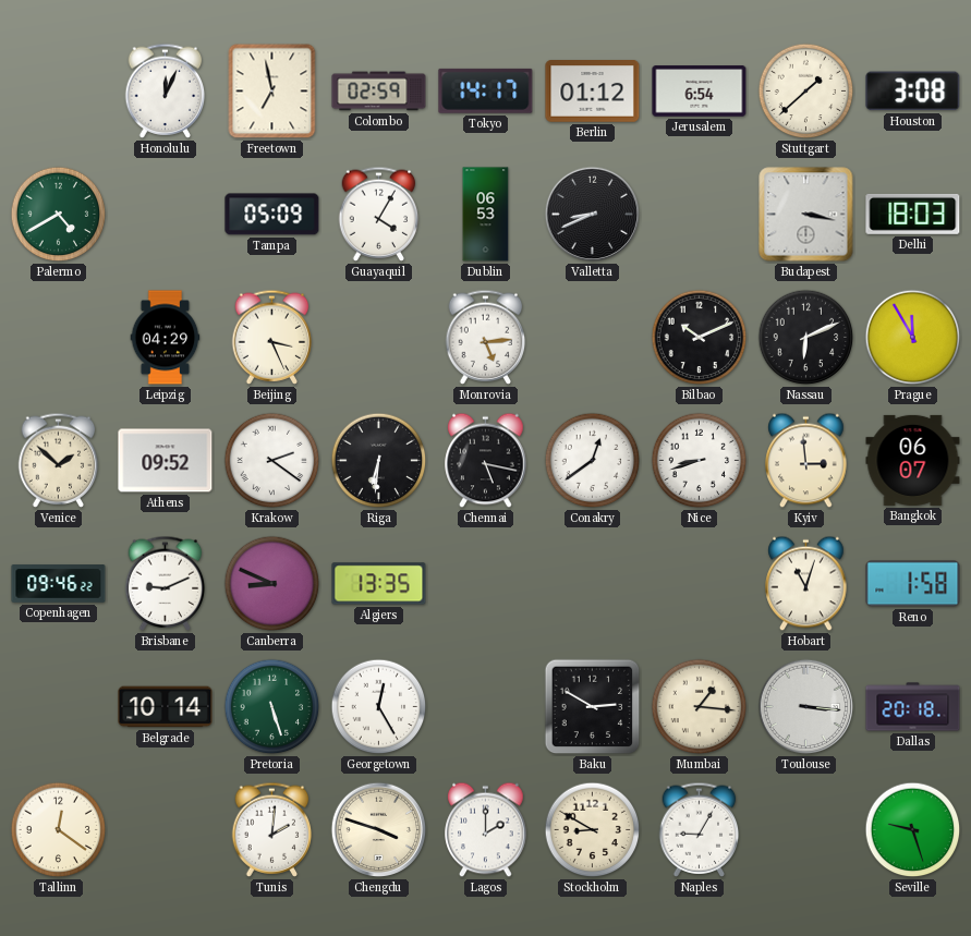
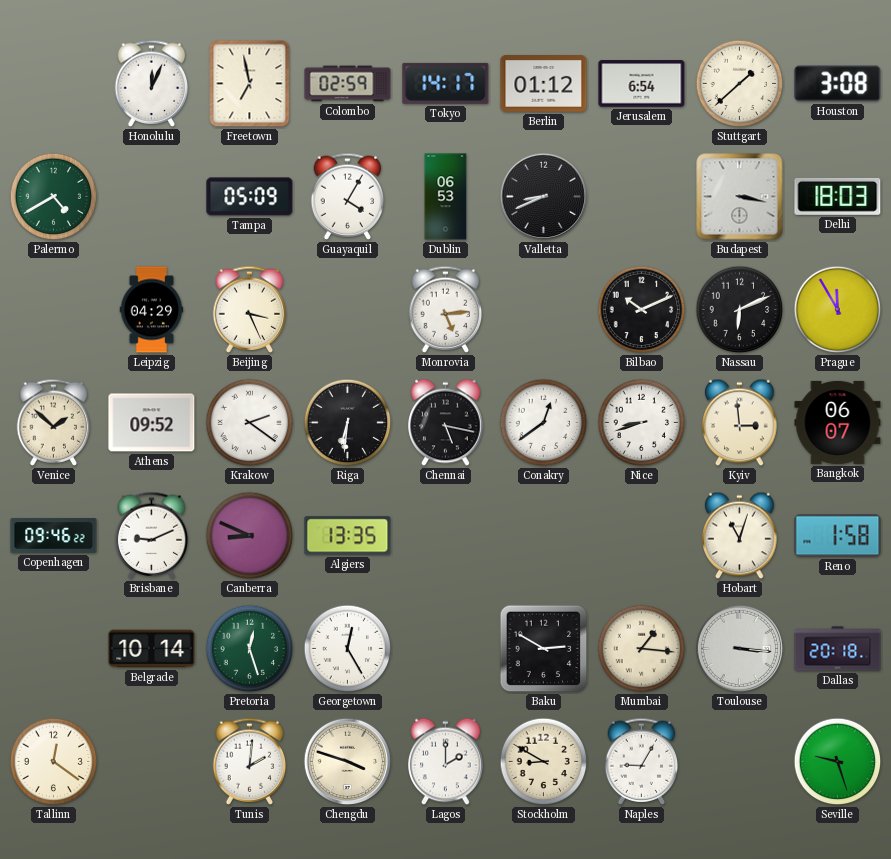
Pretoria: 5:27 -> 12:27
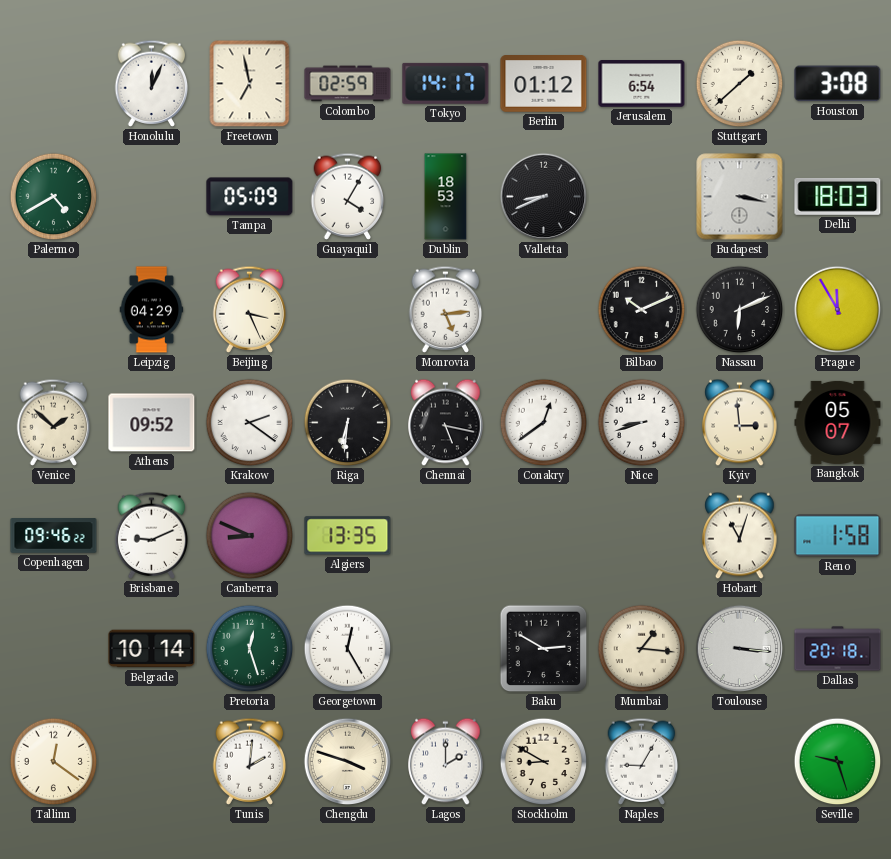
Dublin: 06:53 -> 18:53
Bangkok: 06:07 -> 05:07
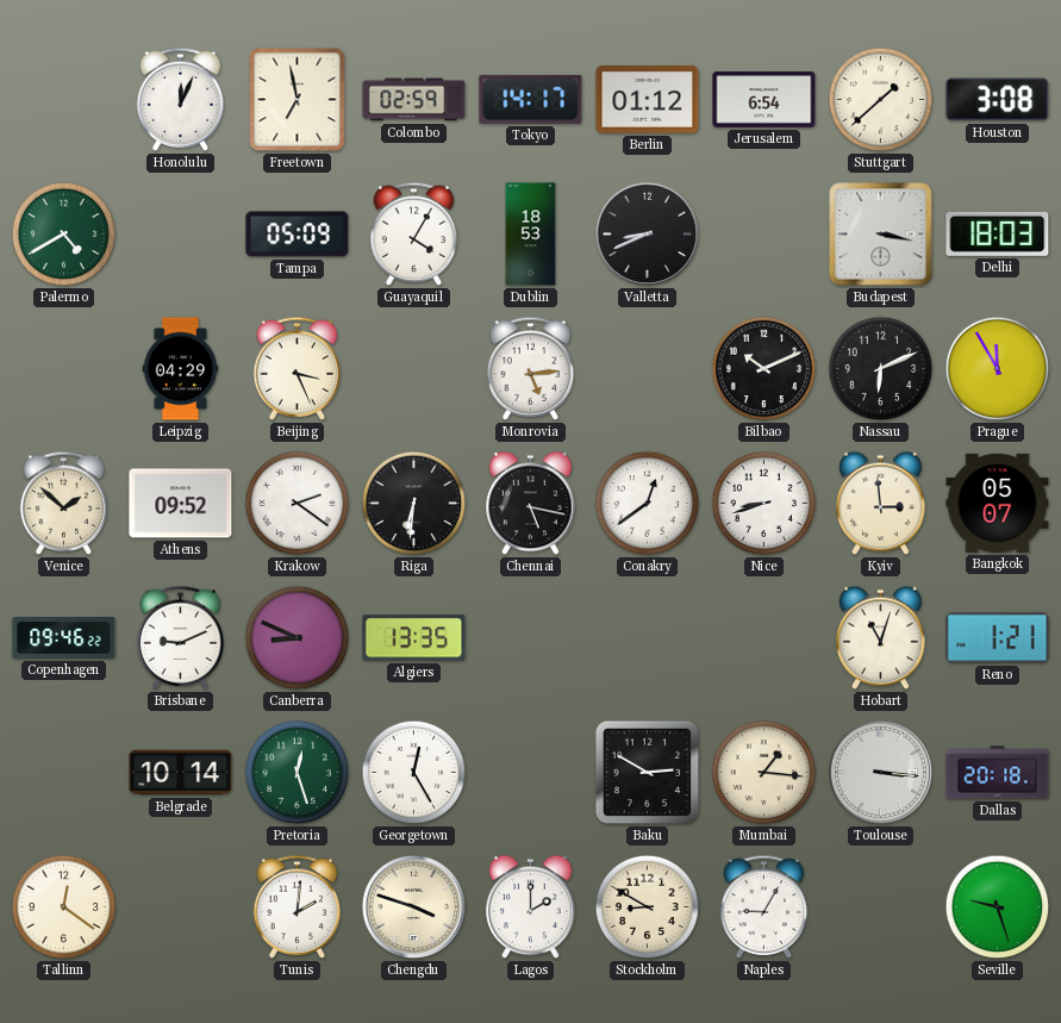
Reno: 1:58 -> 1:21
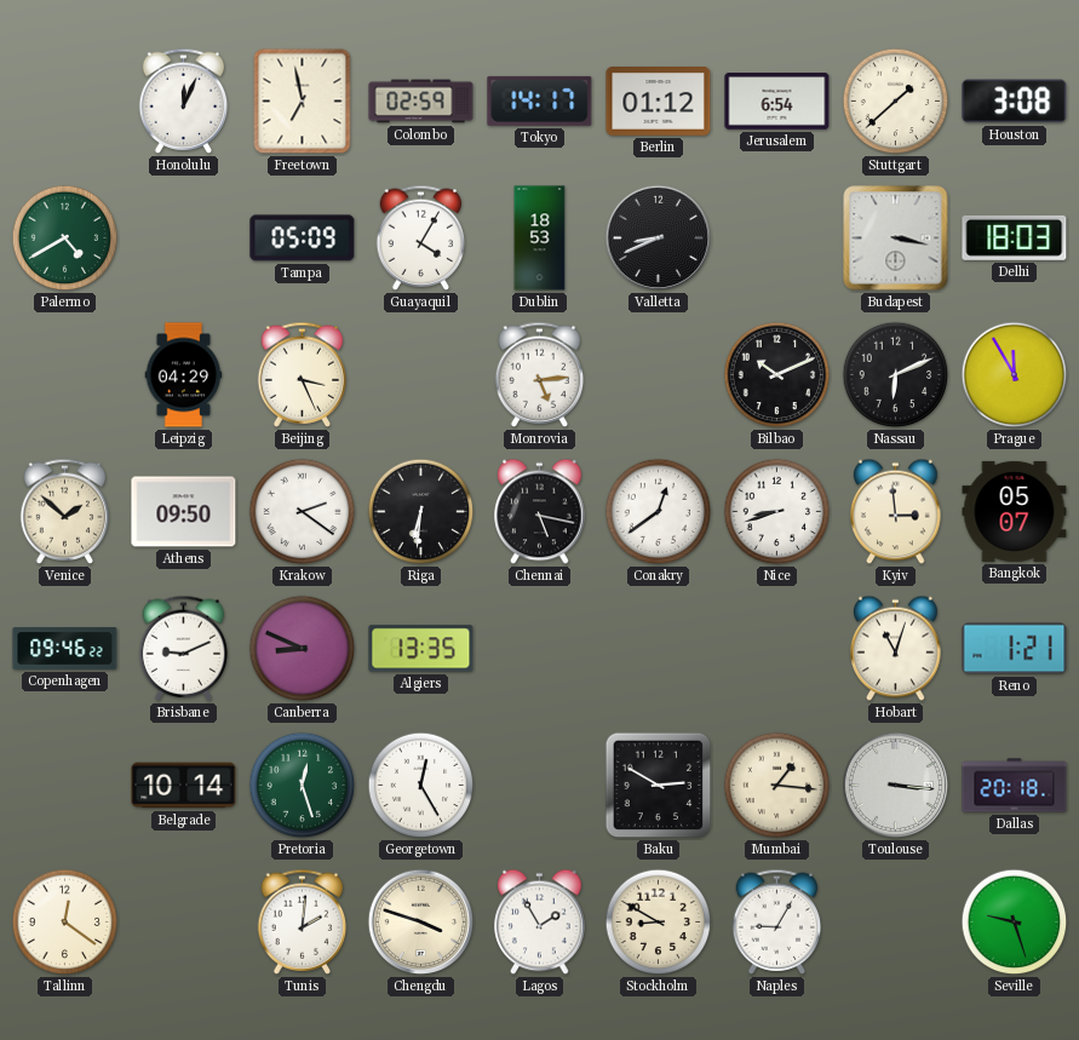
Athens: 09:52 -> 09:50
Lagos: 2:00 -> 1:55
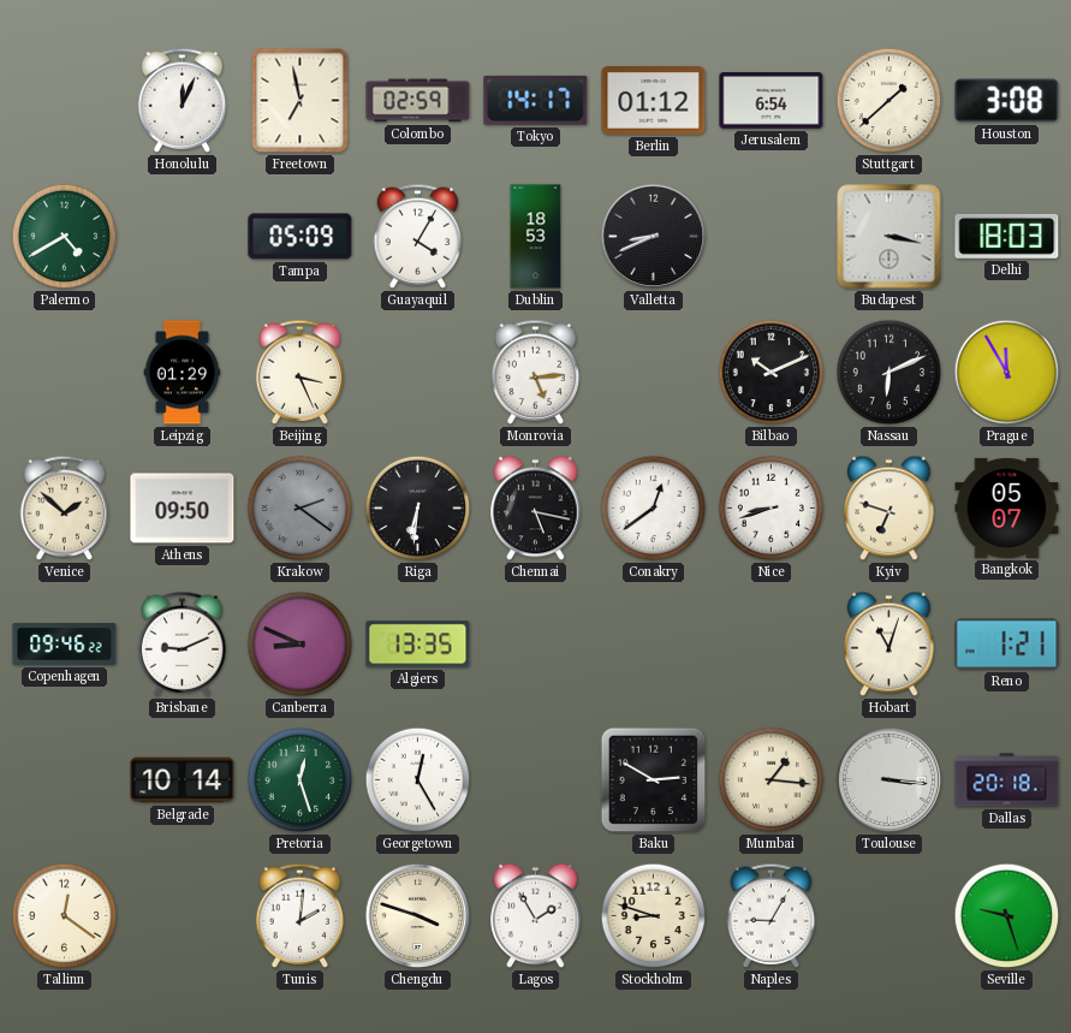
Leipzig: 04:29 -> 01:29
Krakow dial: white -> grey
Kyiv: 2:59 -> 6:48
Stockholm: 8:50 -> 8:48
